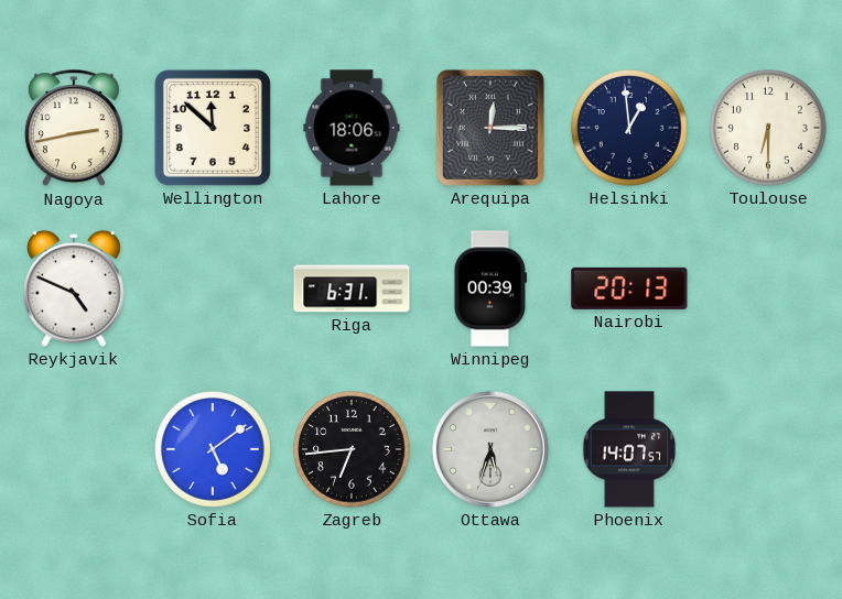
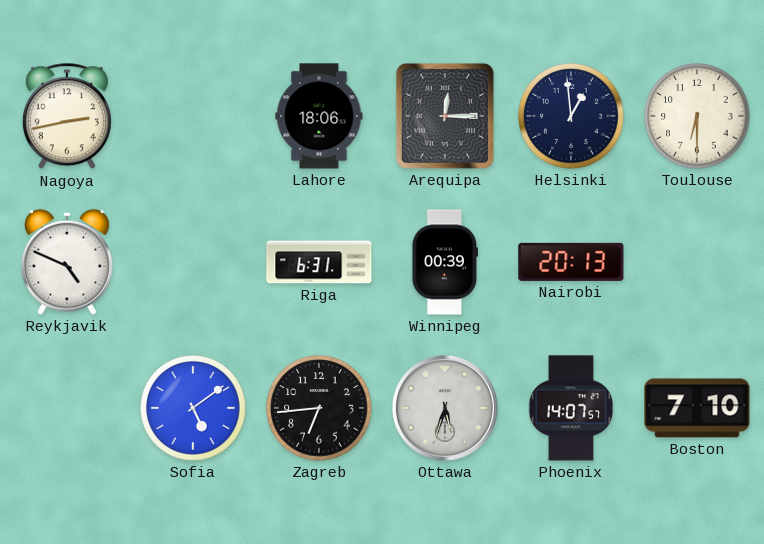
Wellington: 11:52 -> none
Boston: none -> 7:10
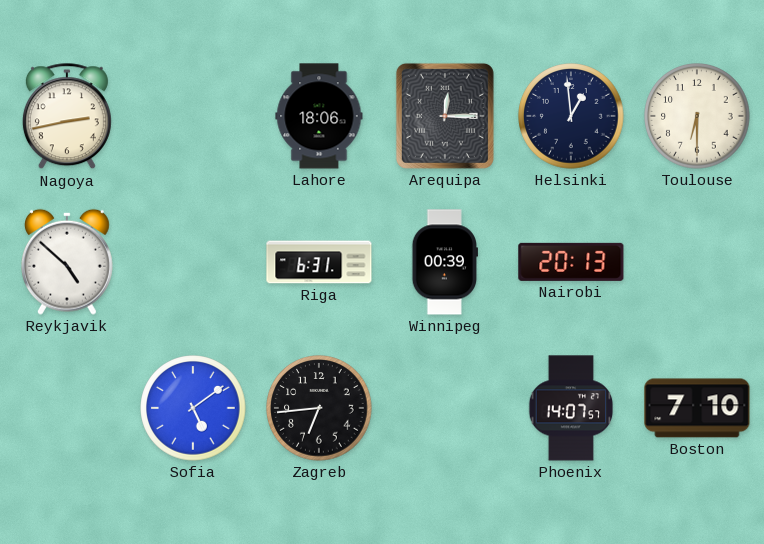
Reykjavik: 4:49 -> 4:52
Ottawa: 5:33 -> none
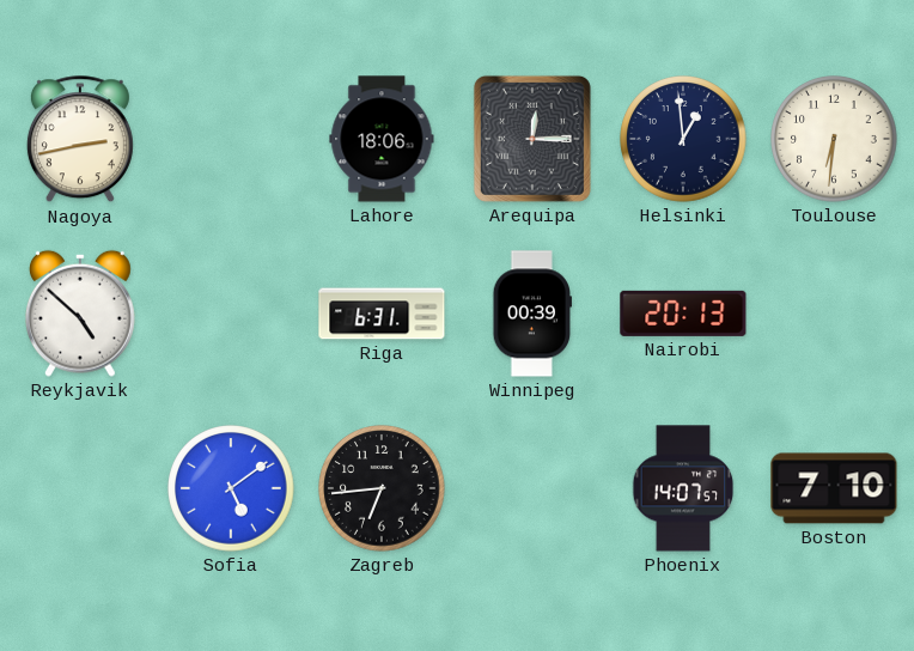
Toulouse: 6:30 -> 6:31
